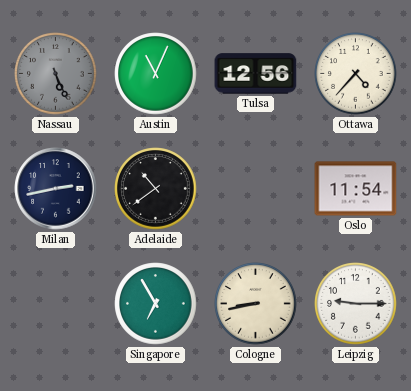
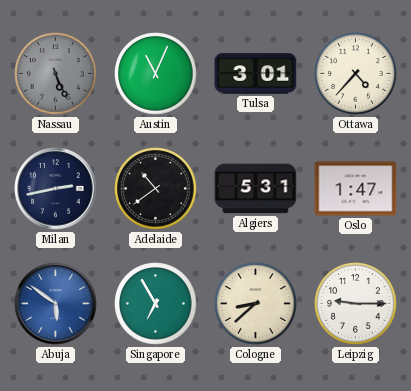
Tulsa: 12:56 -> 3:01
Algiers: none -> 5:31
Oslo: 11:54 -> 1:47
Abuja: none -> 5:51
Cologne: 8:43 -> 8:38
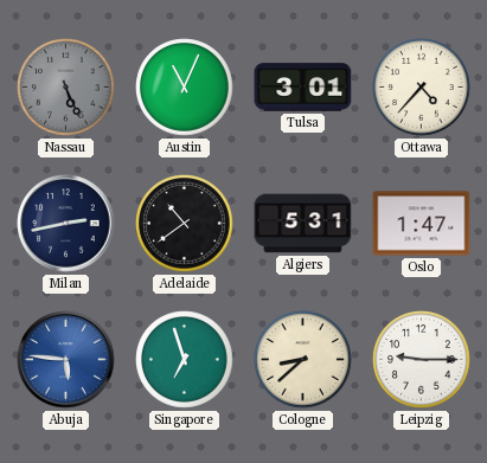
Abuja: 5:51 -> 5:46
Singapore: 6:55 -> 6:57
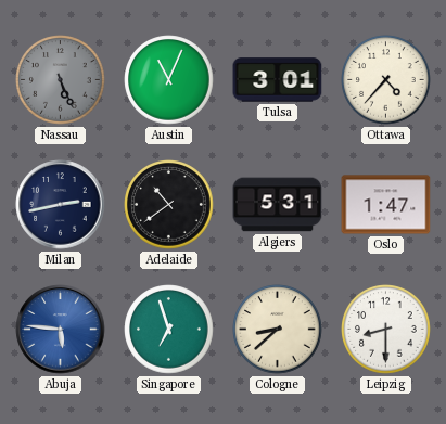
Leipzig: 9:15 -> 8:30
